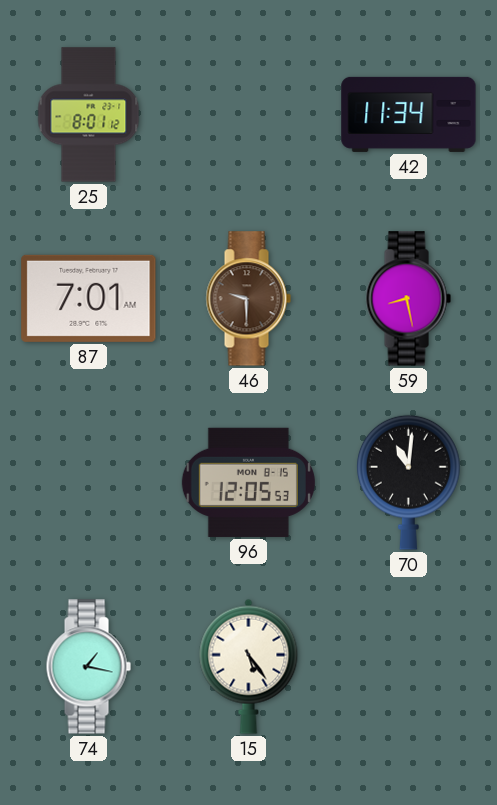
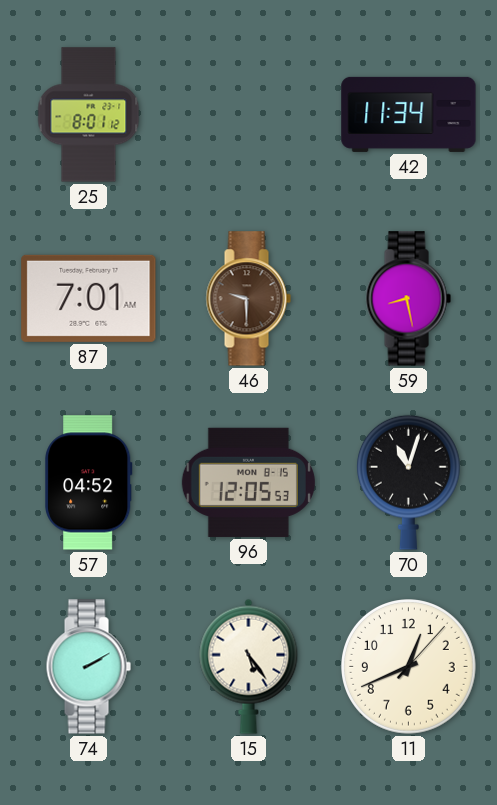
57: none -> 04:52
70: 11:01 -> 11:03
74: 1:17 -> 2:10
11: none -> 12:41
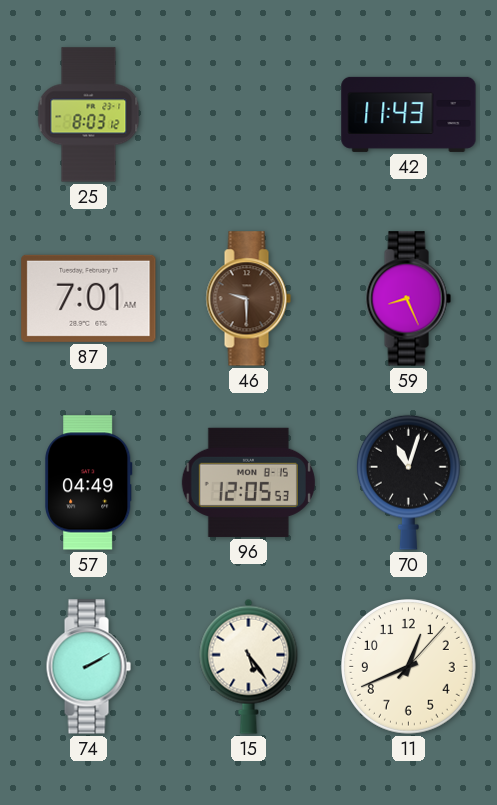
25: 8:01 -> 8:03
42: 11:34 -> 11:43
59: 8:28 -> 8:26
57: 04:52 -> 04:49
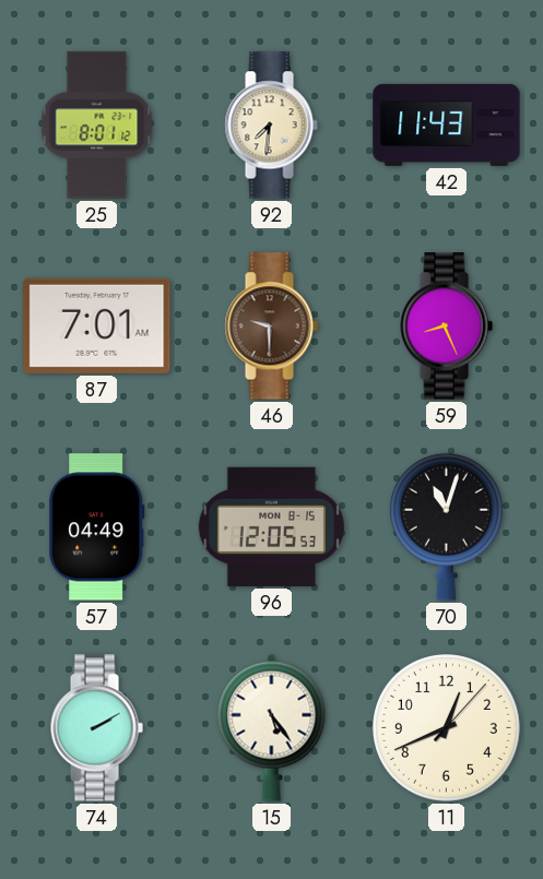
25: 8:03 -> 8:01
92: none -> 7:31
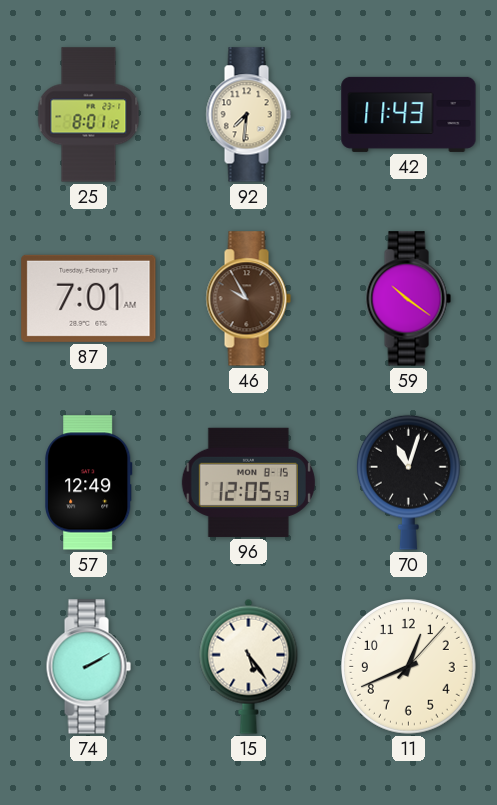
46: 9:30 -> 9:55
59: 8:26 -> 10:21
57: 04:49 -> 12:49
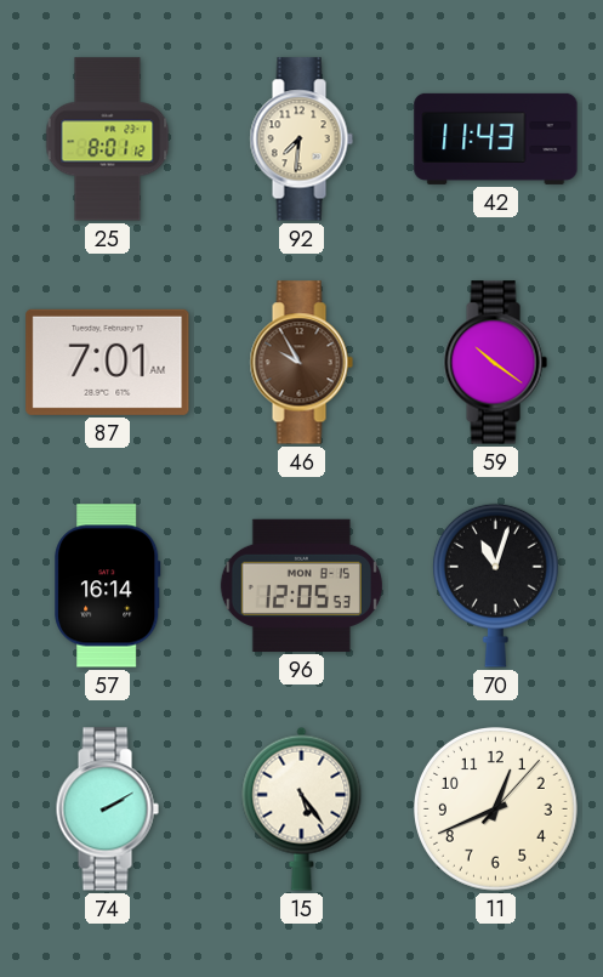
57: 12:49 -> 16:14
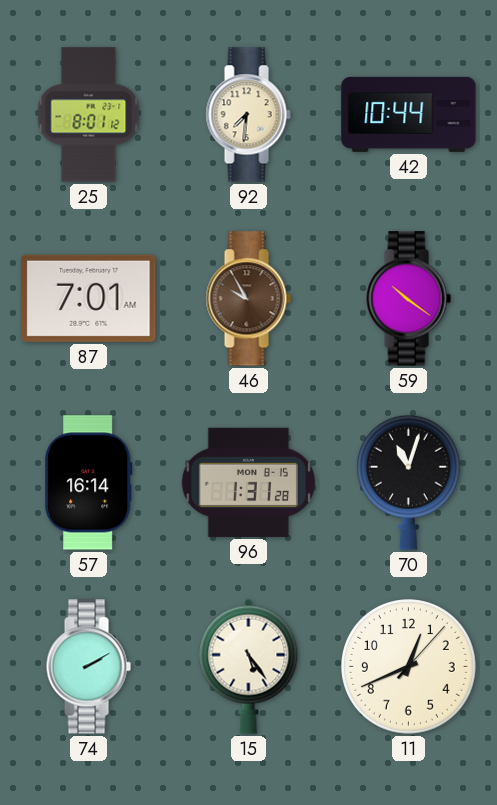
42: 11:43 -> 10:44
96: 12:05 -> 1:31
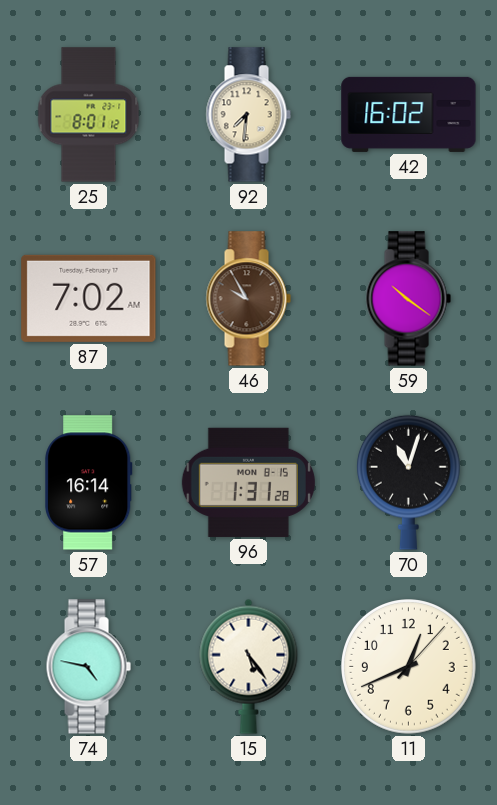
42: 10:44 -> 16:02
87: 7:01 -> 7:02
74: 2:10 -> 4:47
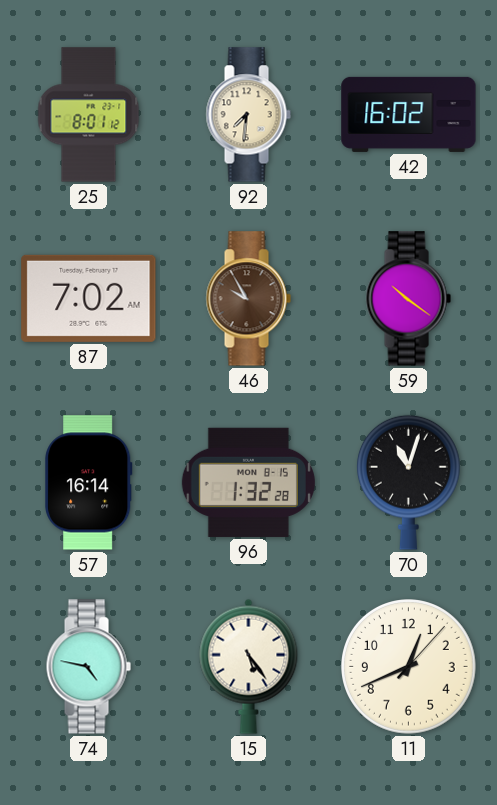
96: 1:31 -> 1:32
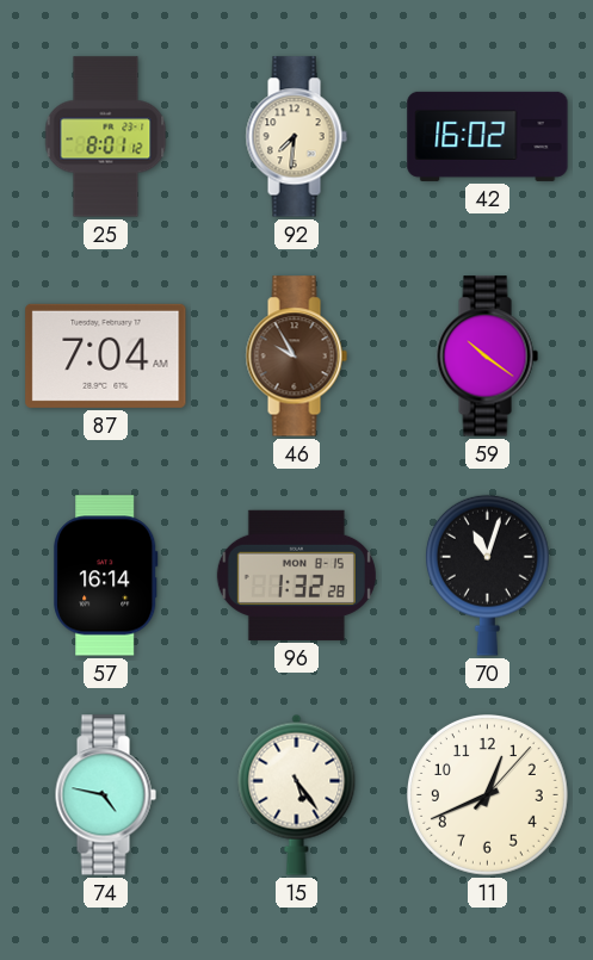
87: 7:02 -> 7:04
